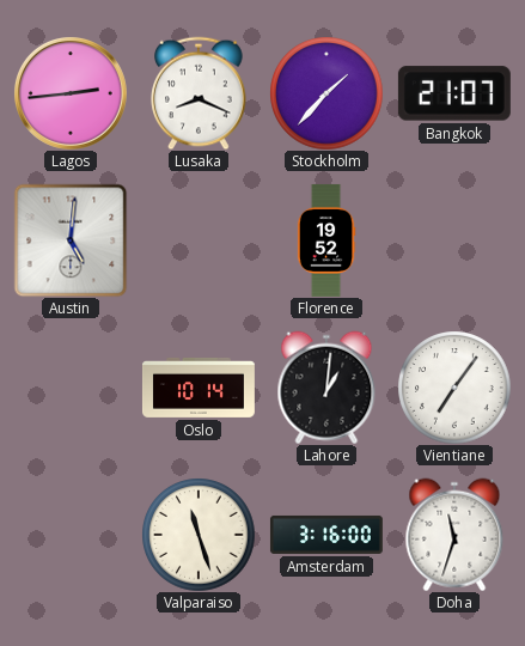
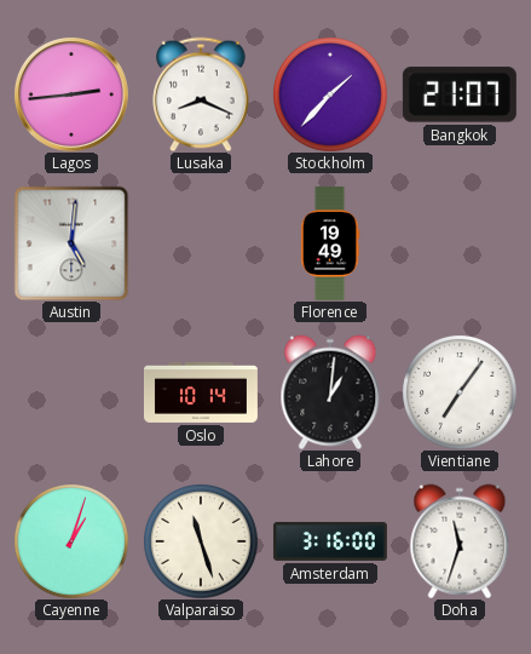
Florence: 19:52 -> 19:49
Cayenne: none -> 1:03
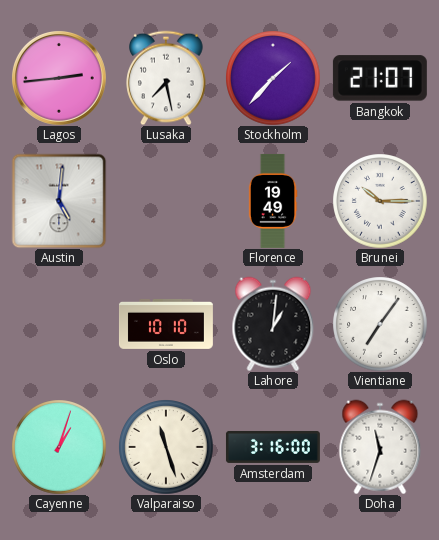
Lusaka: 8:19 -> 7:28
Brunei: none -> 10:15
Oslo: 10:14 -> 10:10
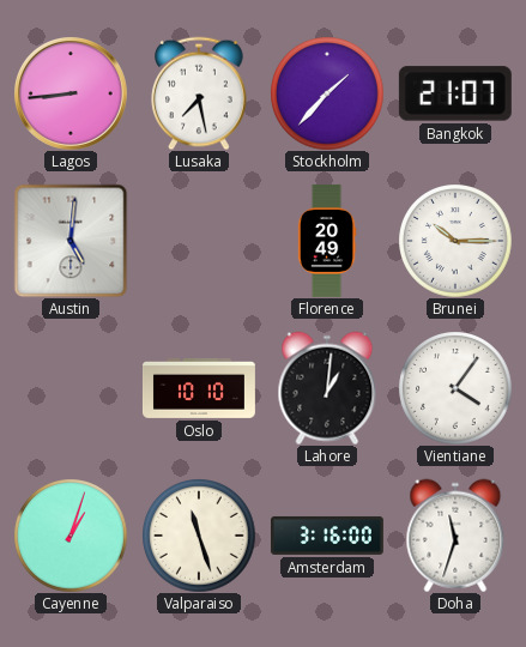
Lagos: 2:44 -> 8:44
Florence: 19:49 -> 20:49
Vientiane: 7:06 -> 4:06
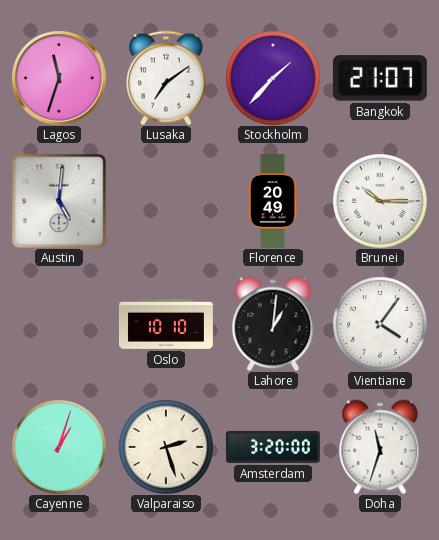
Lagos: 8:44 -> 11:33
Lusaka: 7:28 -> 7:09
Valparaiso: 11:27 -> 2:27
Amsterdam: 3:16 -> 3:20
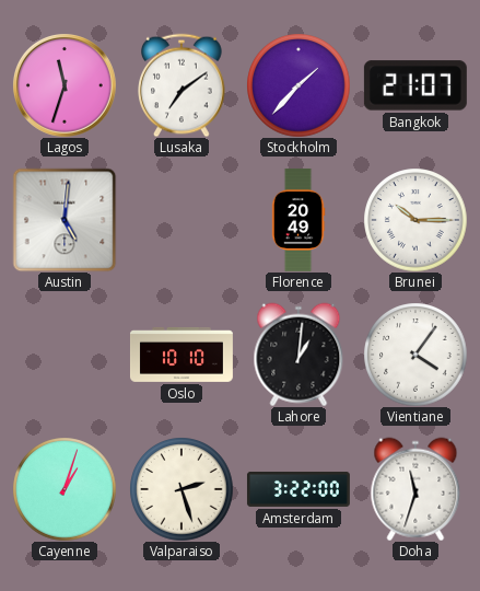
Amsterdam: 3:20 -> 3:22
